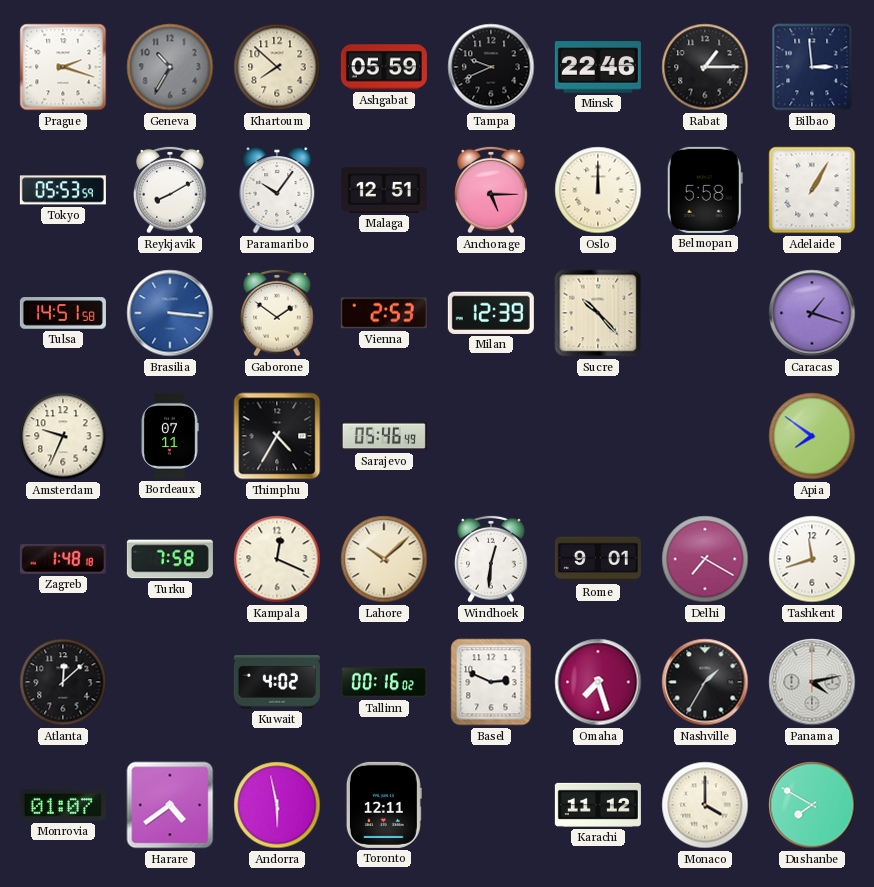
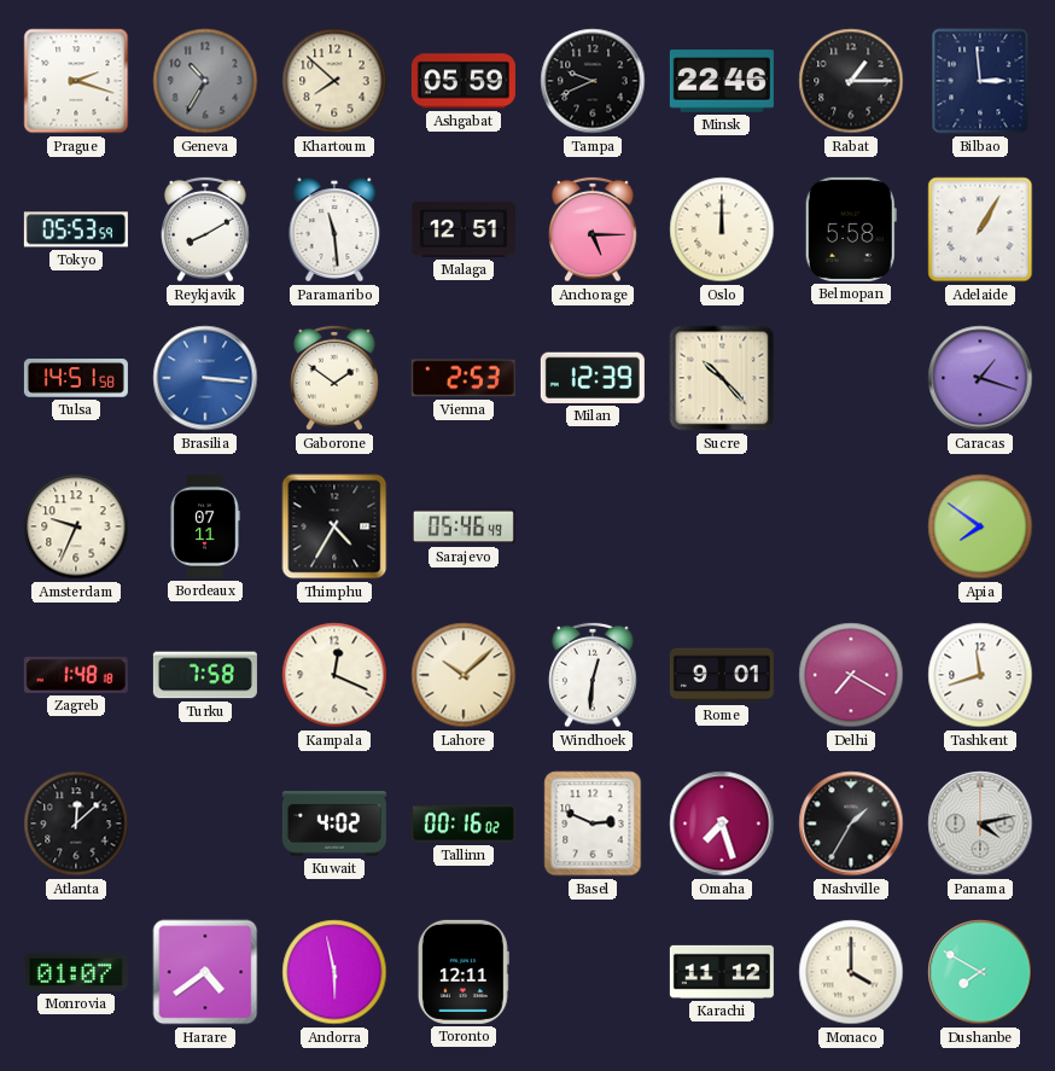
Paramaribo: 10:06 -> 11:29
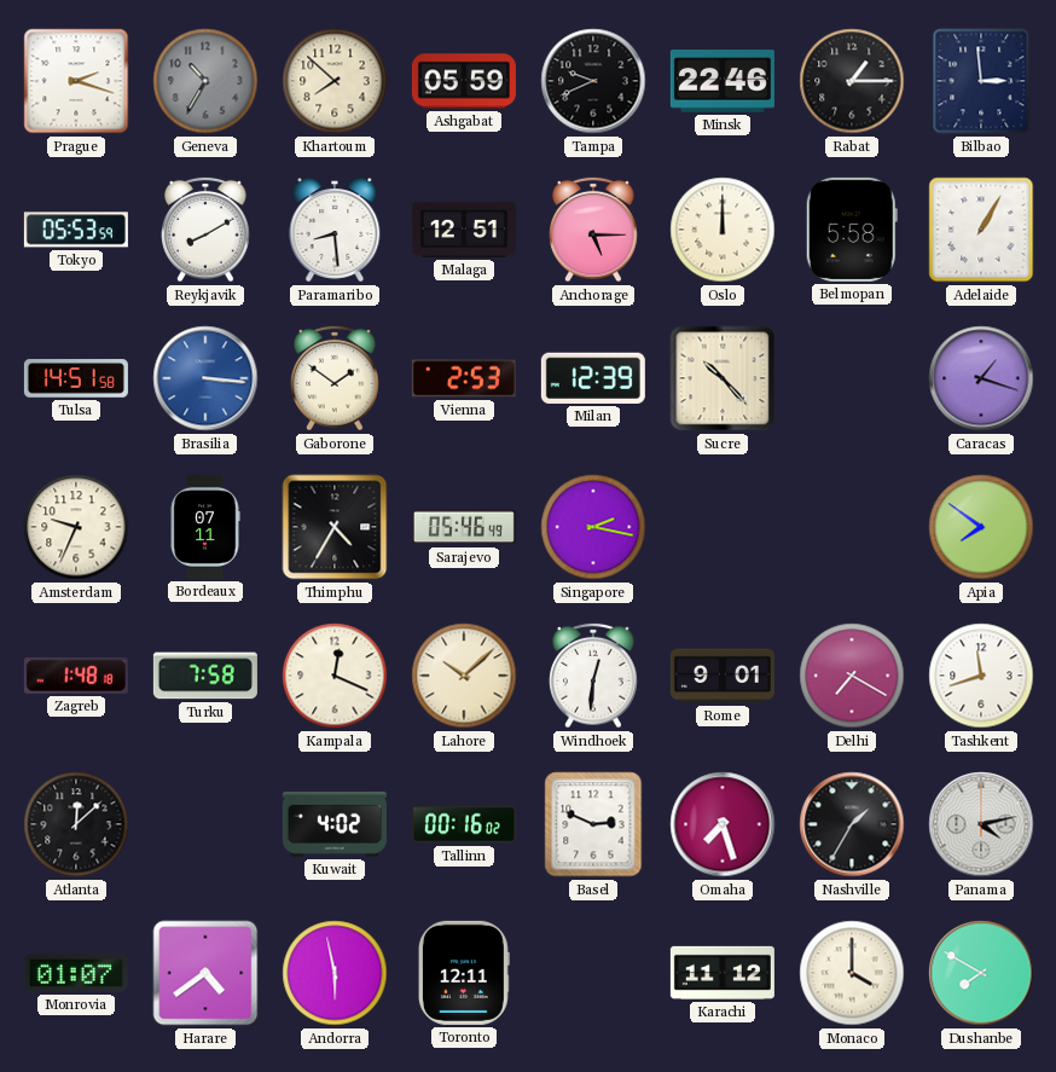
Paramaribo: 11:29 -> 8:29
Singapore: none -> 2:17
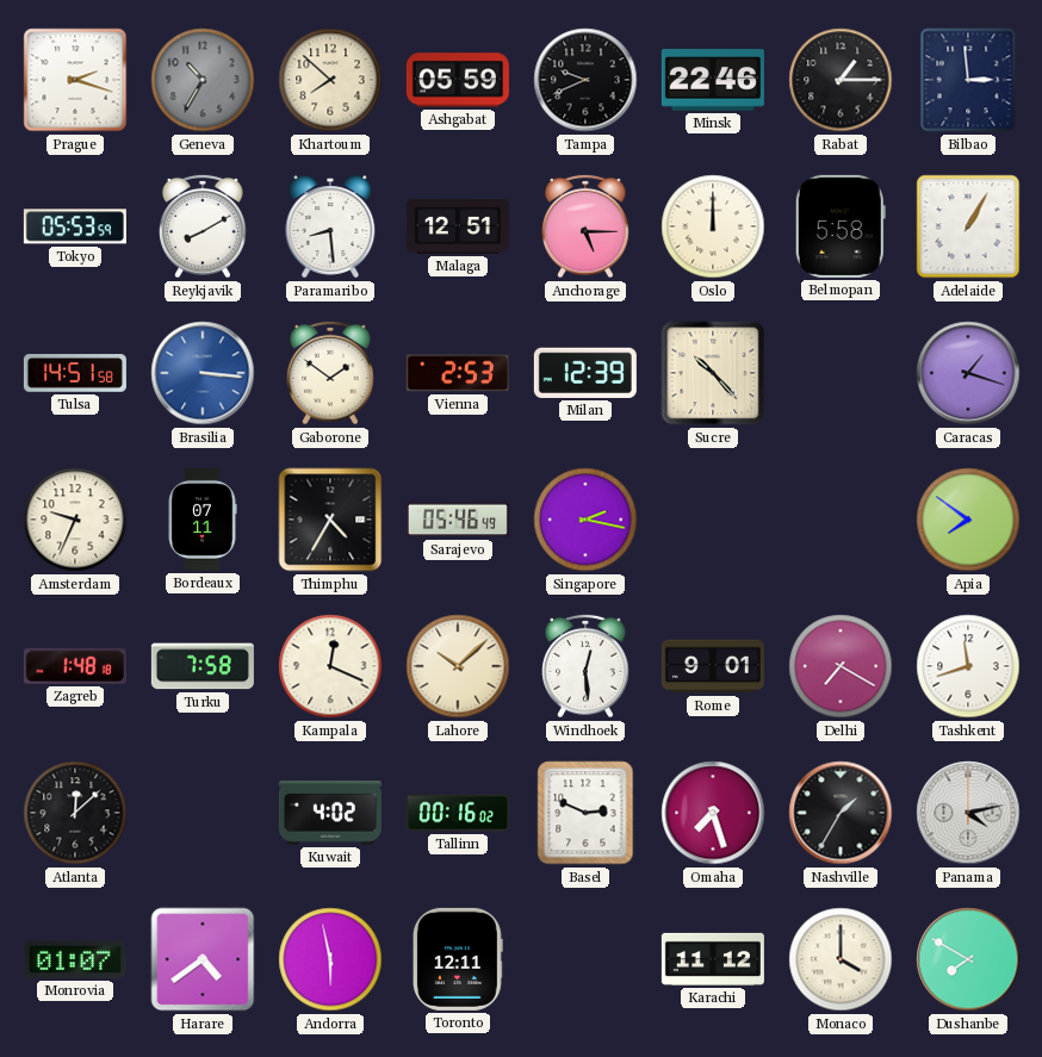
Windhoek: 12:31 -> 12:29
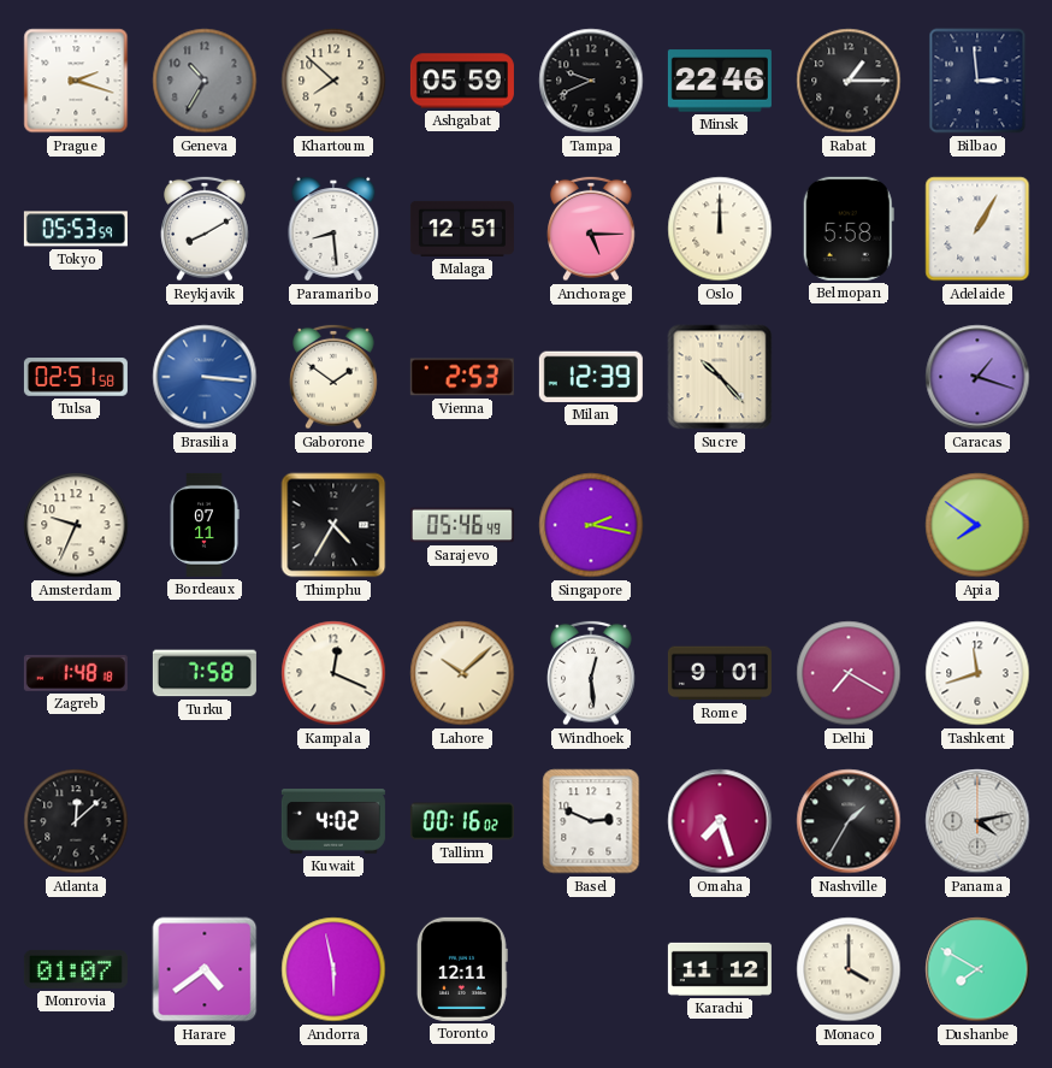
Tulsa: 14:51 -> 02:51
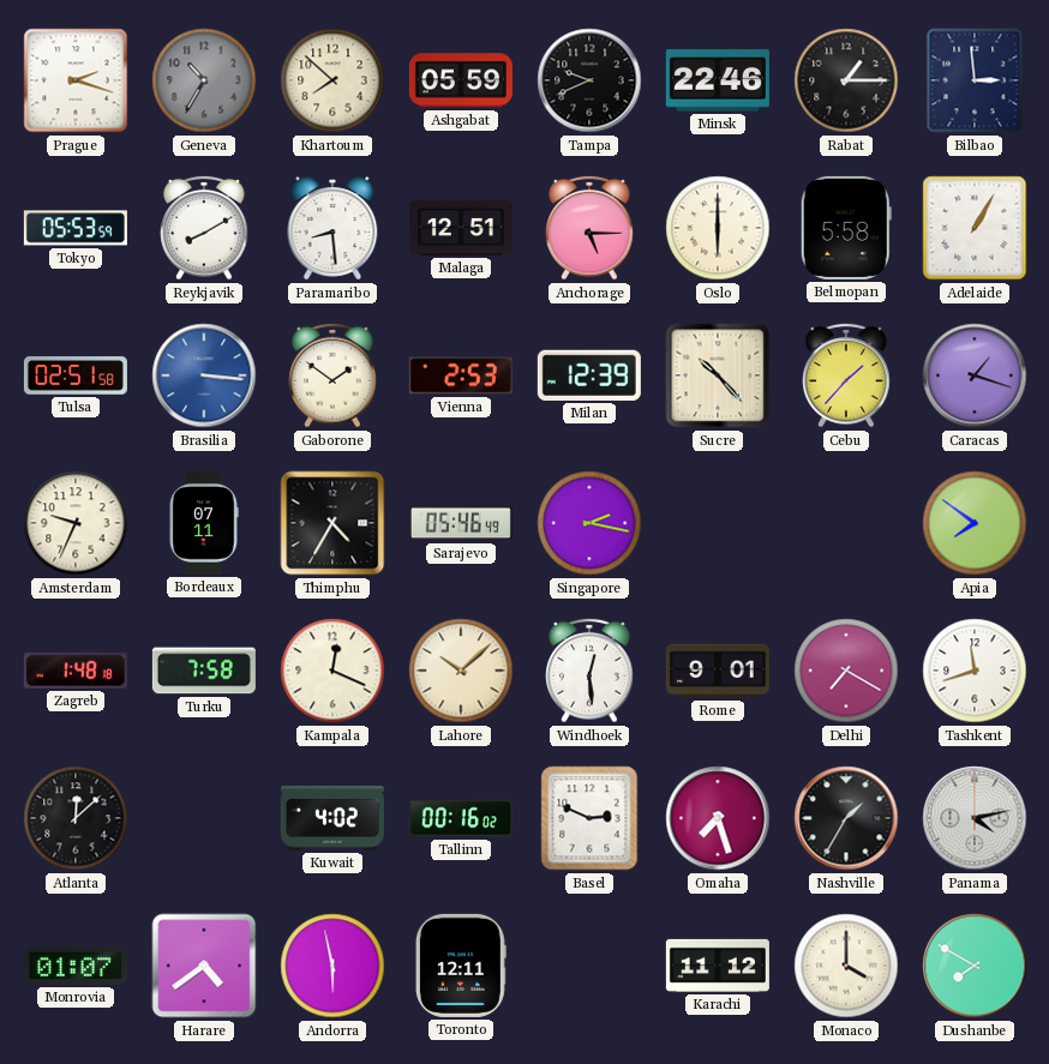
Oslo: 12:00 -> 6:00
Cebu: none -> 1:37
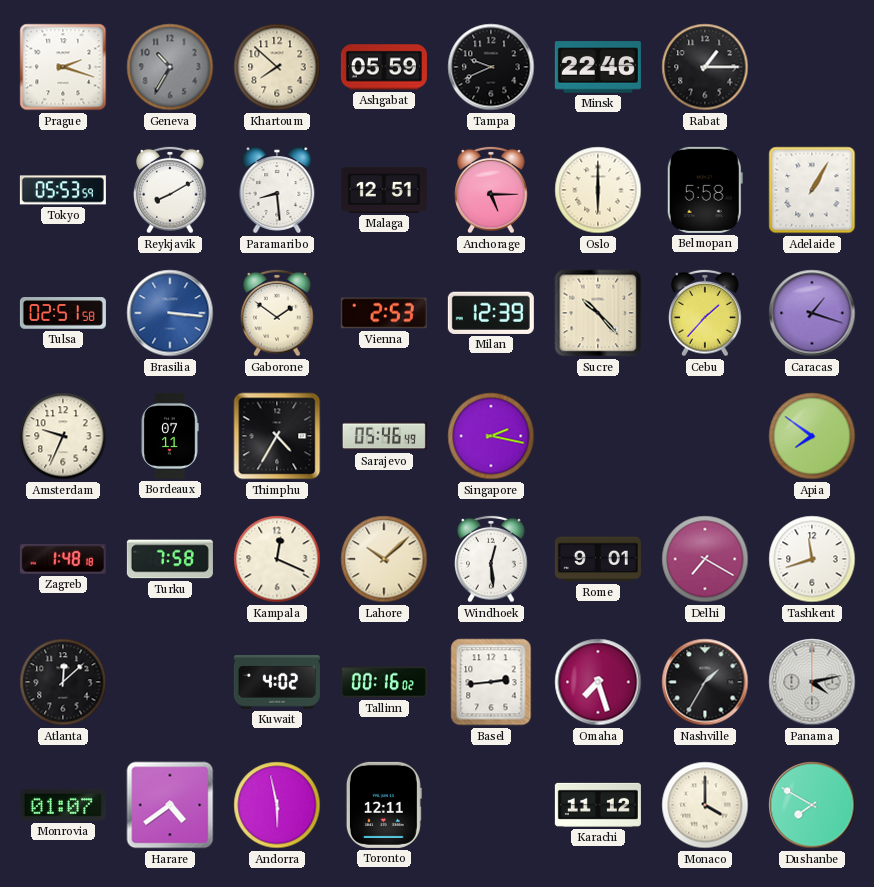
Bilbao: 2:59 -> none
Basel: 2:49 -> 2:44
